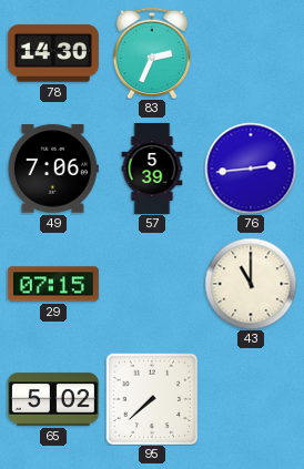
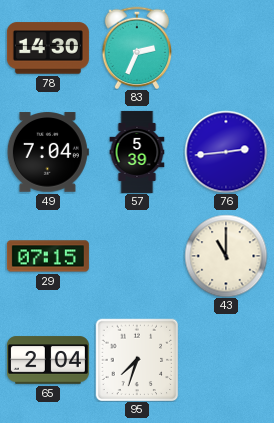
49: 7:06 -> 7:04
65: 5:02 -> 2:04
95: 7:38 -> 7:33
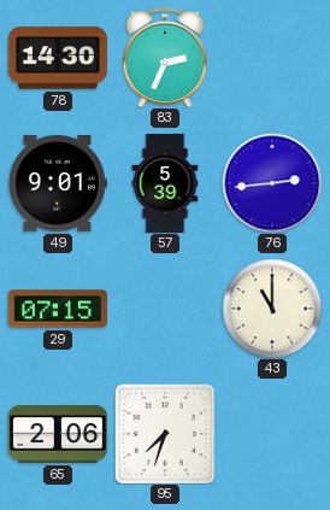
49: 7:04 -> 9:01
65: 2:04 -> 2:06
